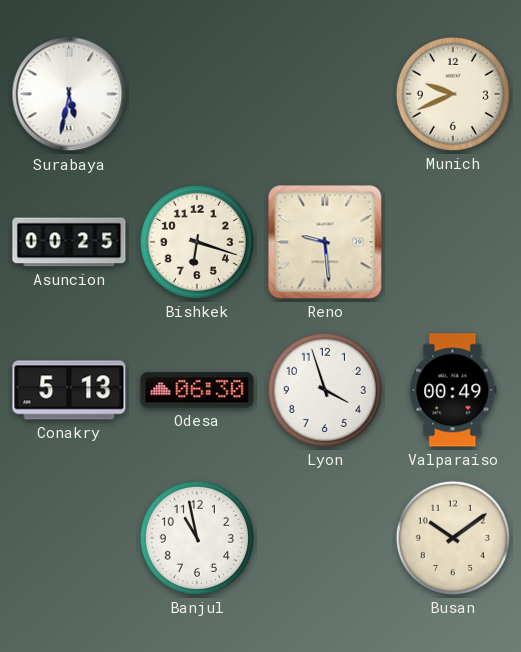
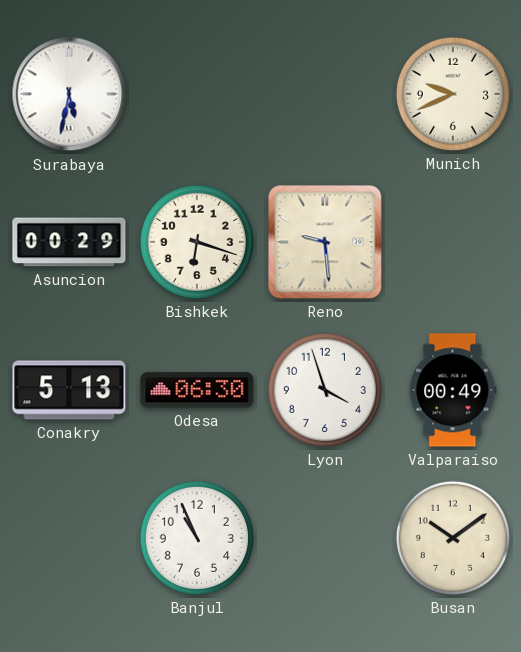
Asuncion: 00:25 -> 00:29
Banjul: 10:58 -> 10:56
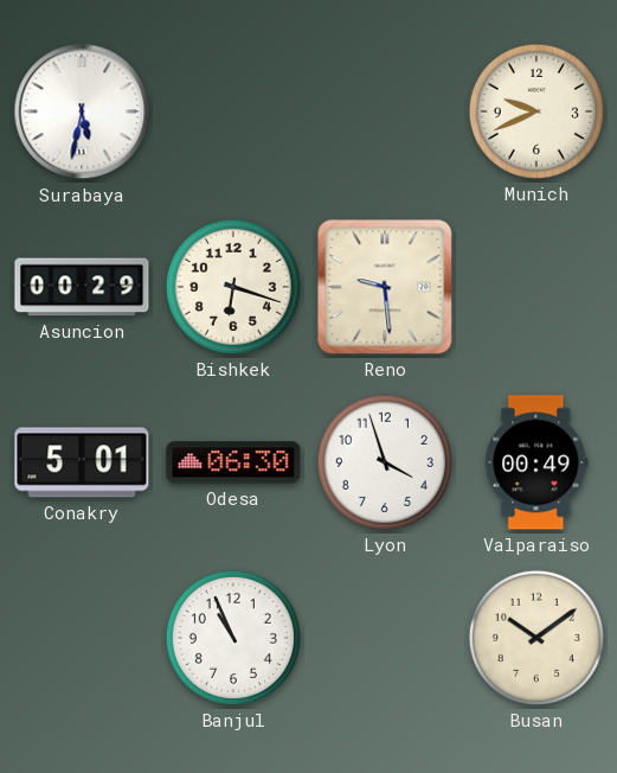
Conakry: 5:13 -> 5:01
